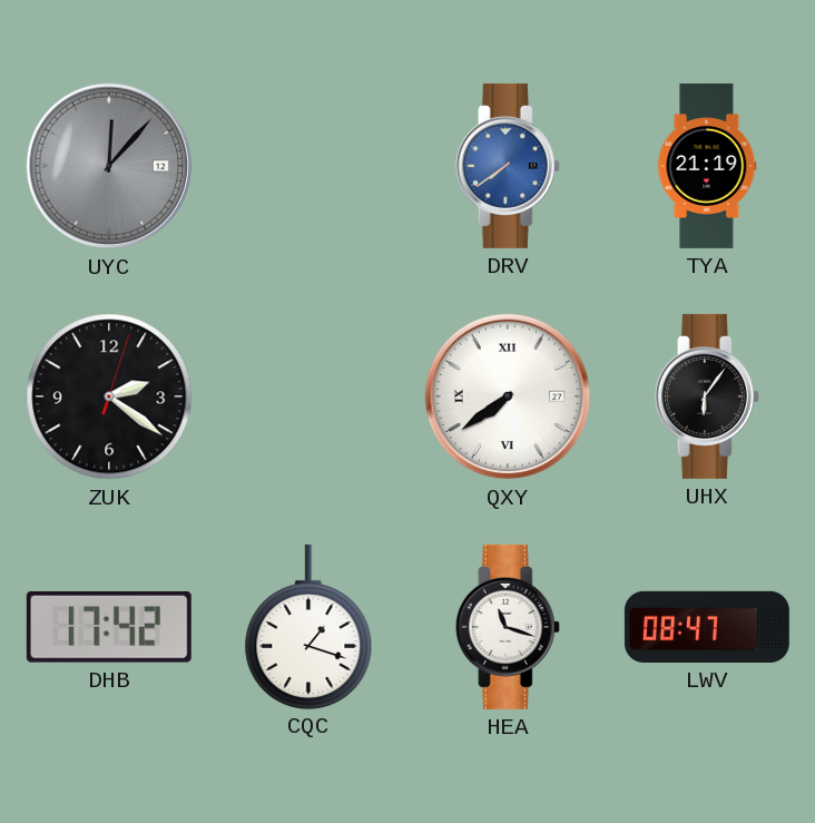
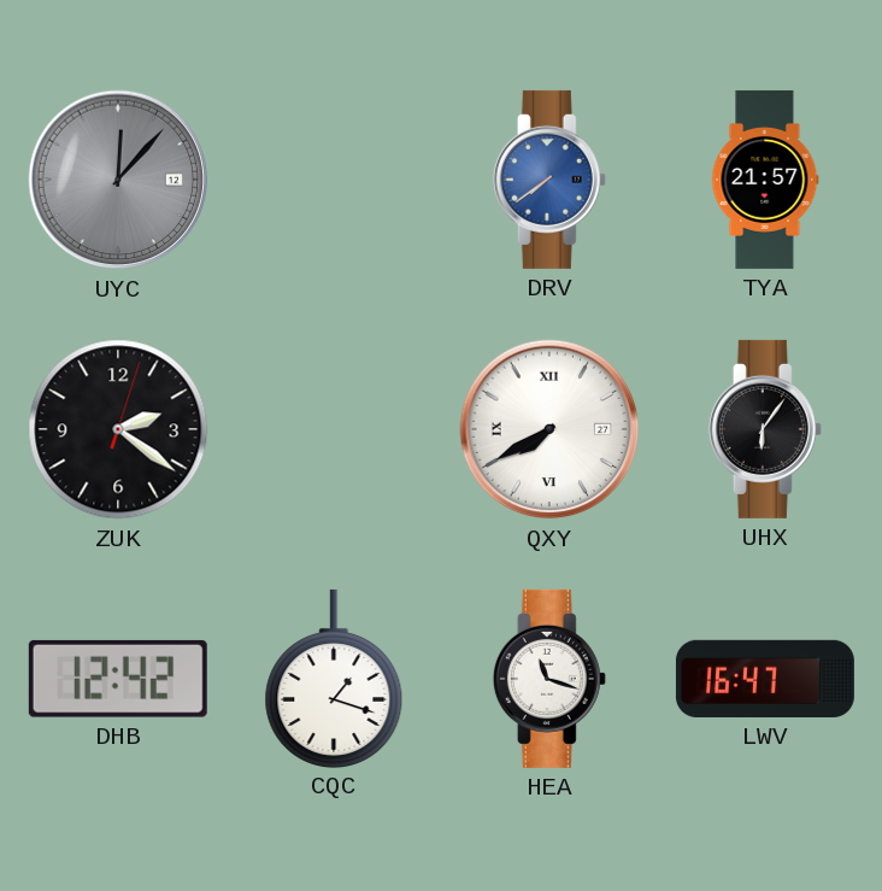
TYA: 21:19 -> 21:57
QXY: 7:39 -> 7:40
DHB: 17:42 -> 12:42
LWV: 08:47 -> 16:47
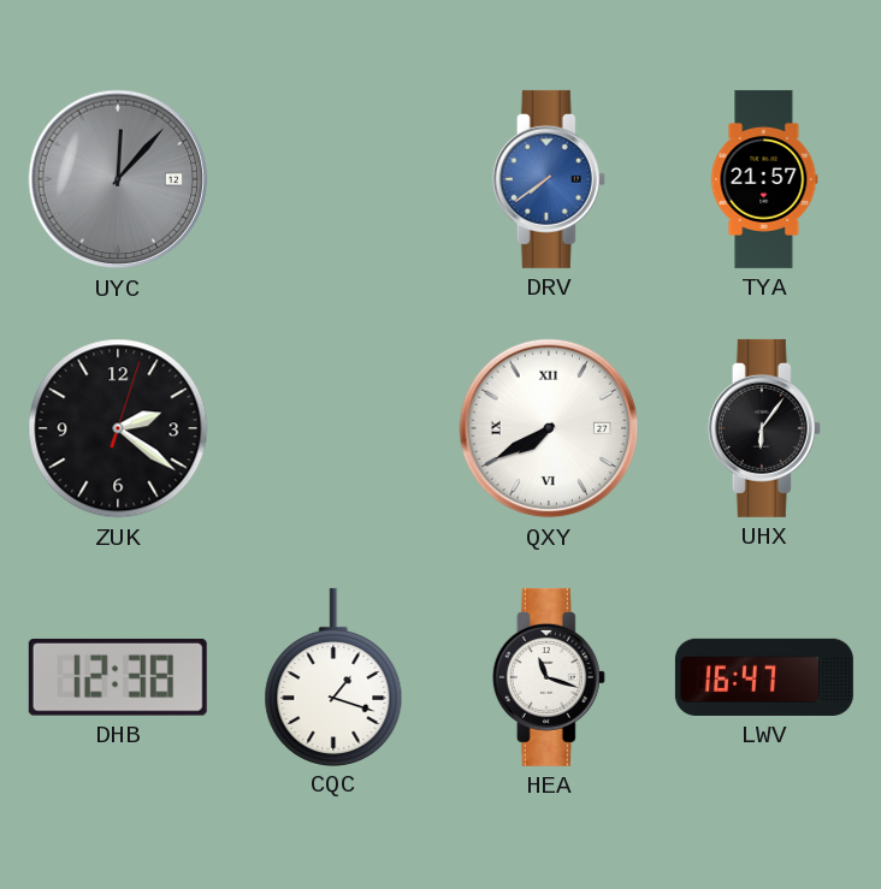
DHB: 12:42 -> 12:38
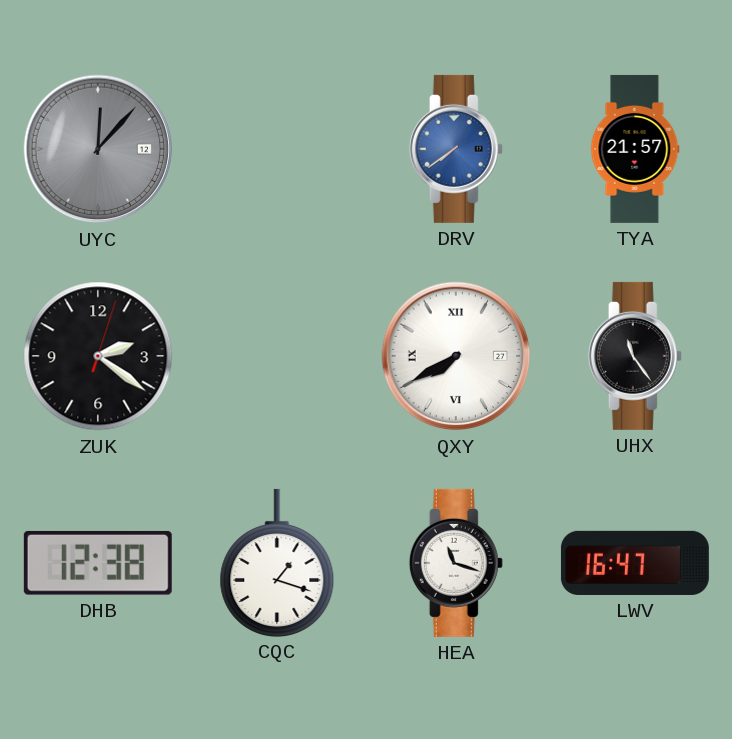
UHX: 6:06 -> 11:24
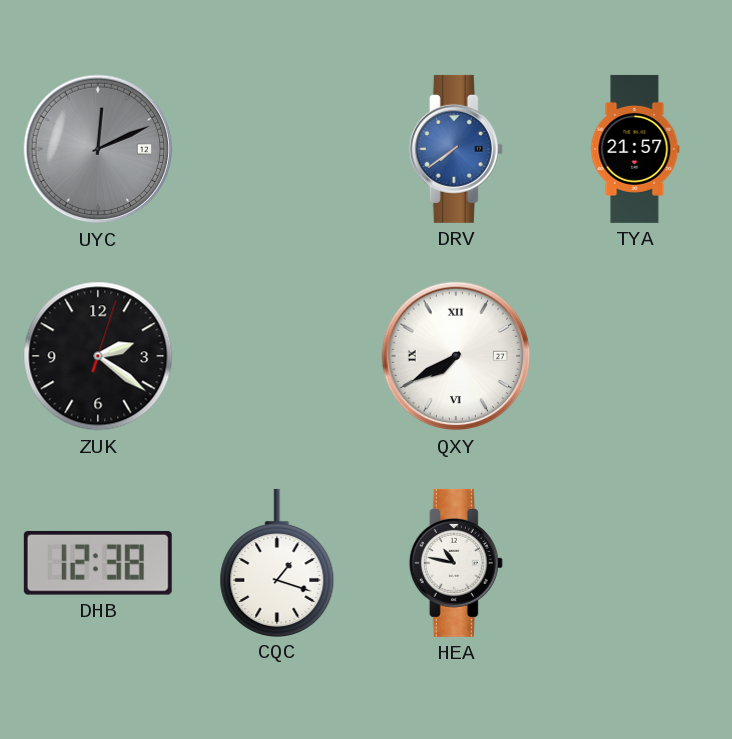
UYC: 12:07 -> 12:11
UHX: 11:24 -> none
HEA: 11:18 -> 10:47
LWV: 16:47 -> none
